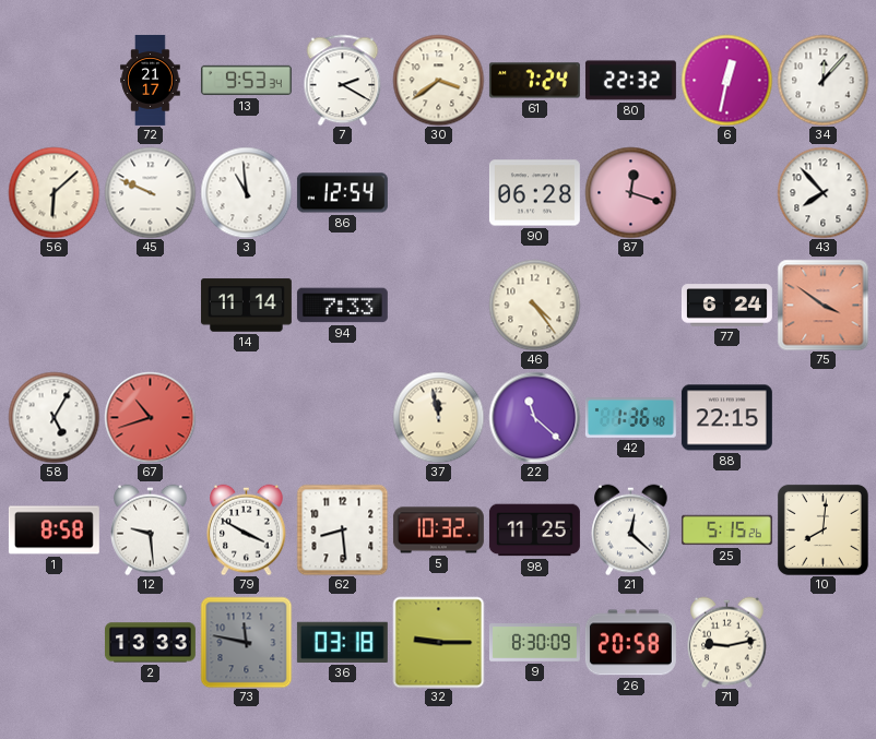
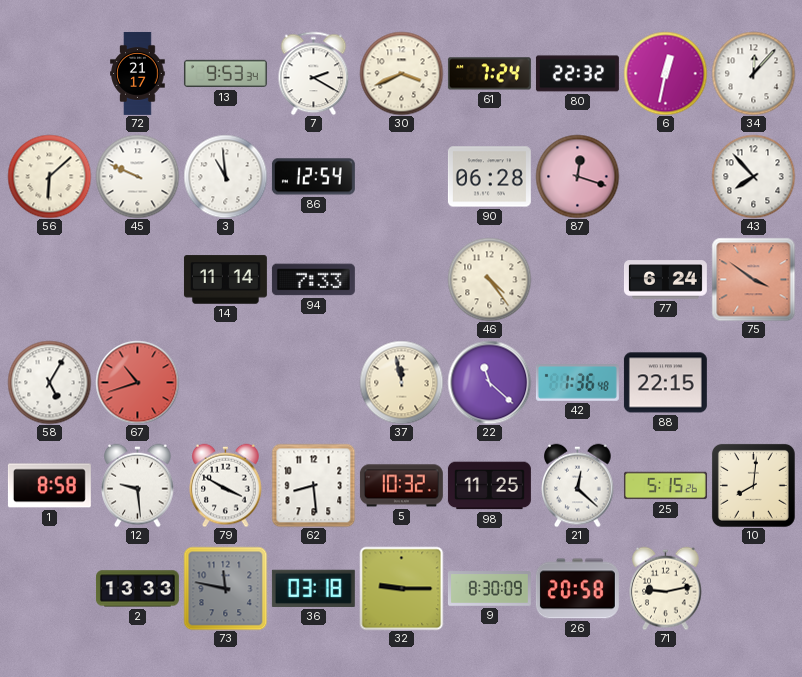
30: 3:39 -> 3:41
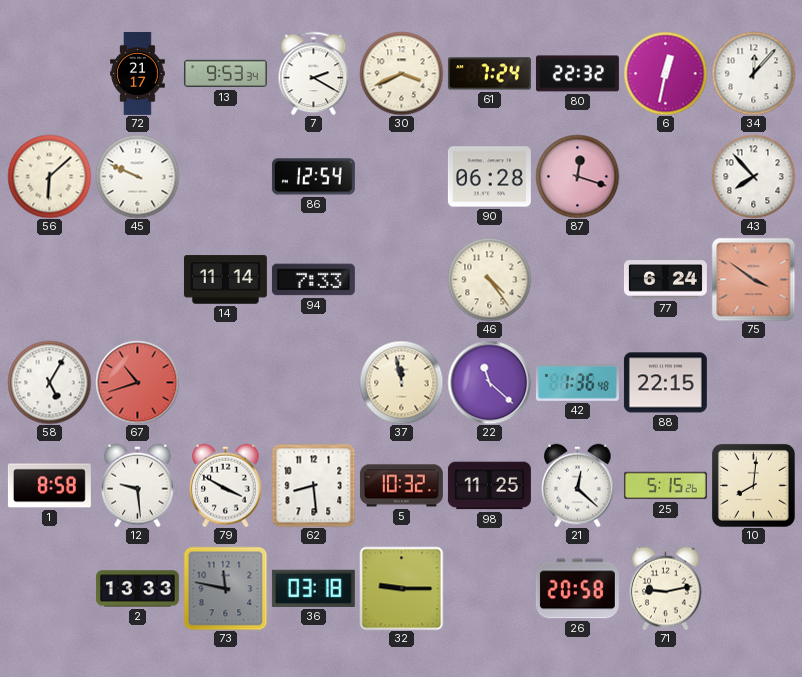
3: 10:59 -> none
9: 8:30 -> none
